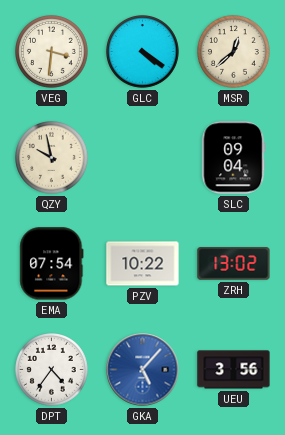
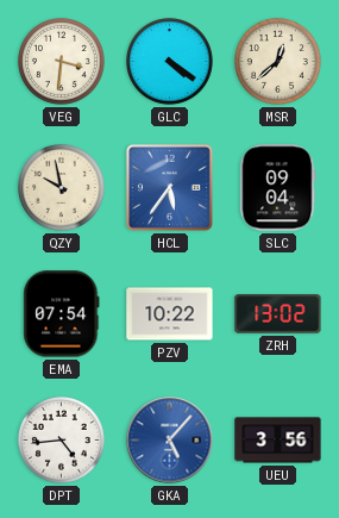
HCL: none -> 5:36
DPT: 4:36 -> 4:44
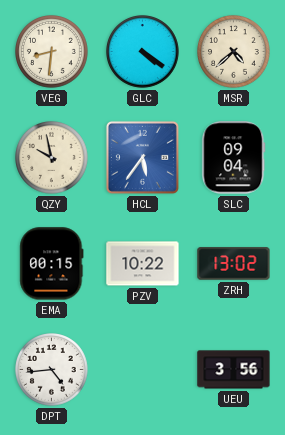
VEG: 3:31 -> 8:31
MSR: 12:38 -> 4:38
EMA: 07:54 -> 00:15
GKA: 5:07 -> none
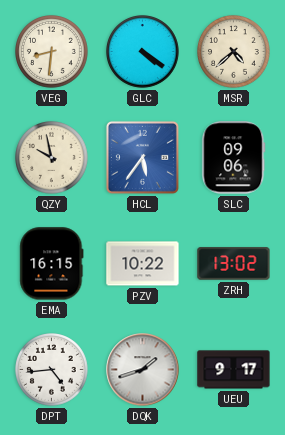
SLC: 09:04 -> 09:06
EMA: 00:15 -> 16:15
DQK: none -> 1:42
UEU: 3:56 -> 9:17
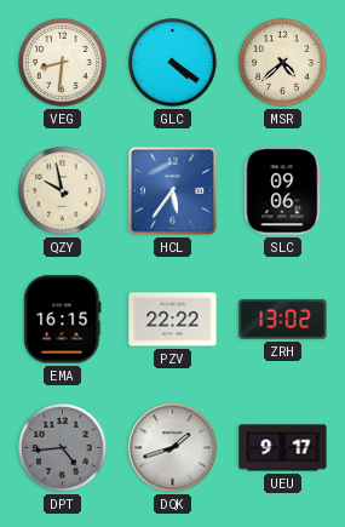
PZV: 10:22 -> 22:22
DPT dial: white -> grey
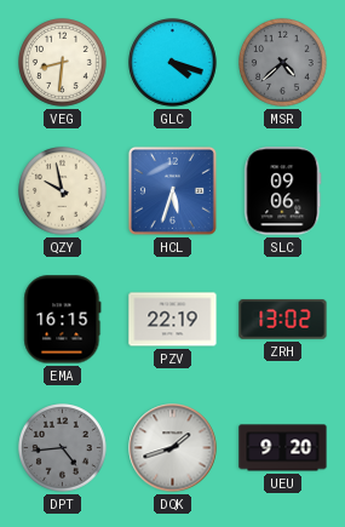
GLC: 4:21 -> 4:18
MSR dial: cream -> grey
HCL: 5:36 -> 5:33
PZV: 22:22 -> 22:19
UEU: 9:17 -> 9:20
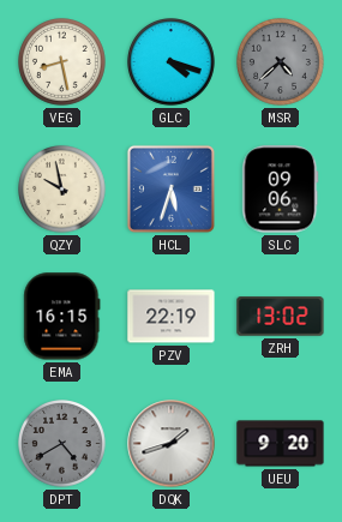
VEG: 8:31 -> 8:28
DPT: 4:44 -> 4:40
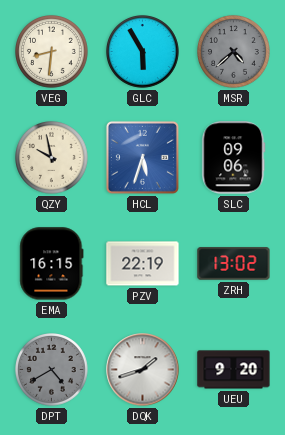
VEG: 8:28 -> 8:31
GLC: 4:18 -> 5:55
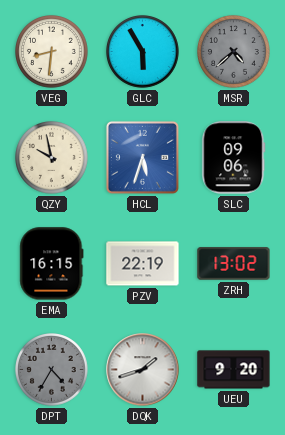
DPT: 4:40 -> 4:35
